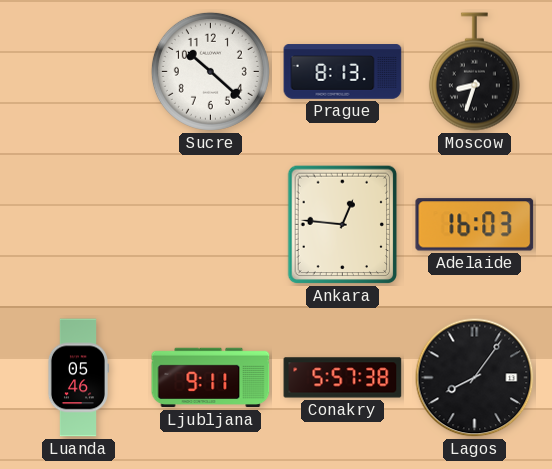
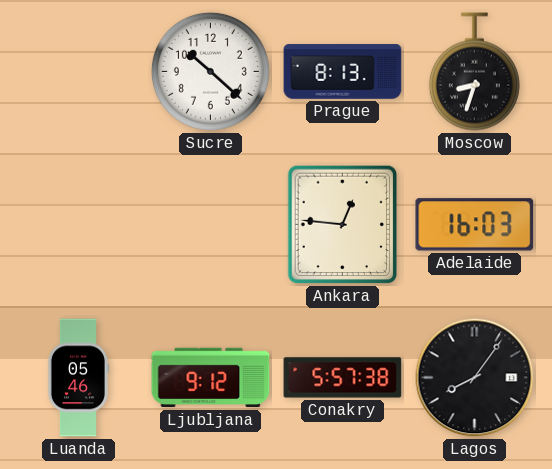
Ljubljana: 9:11 -> 9:12
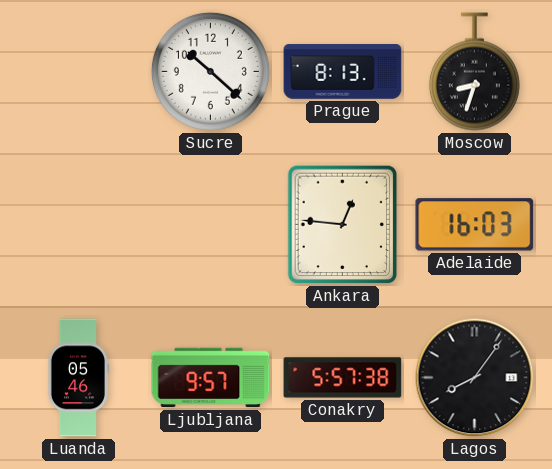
Ljubljana: 9:12 -> 9:57
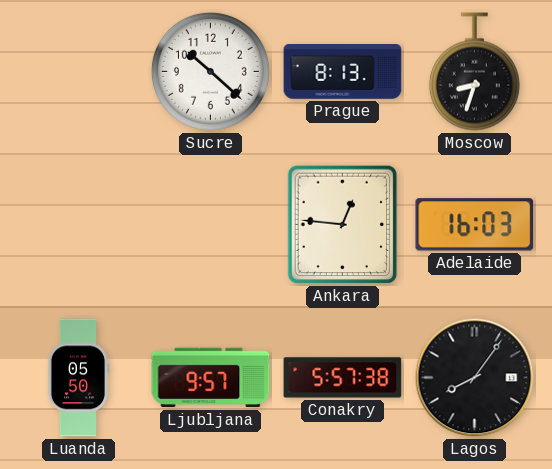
Luanda: 05:46 -> 05:50
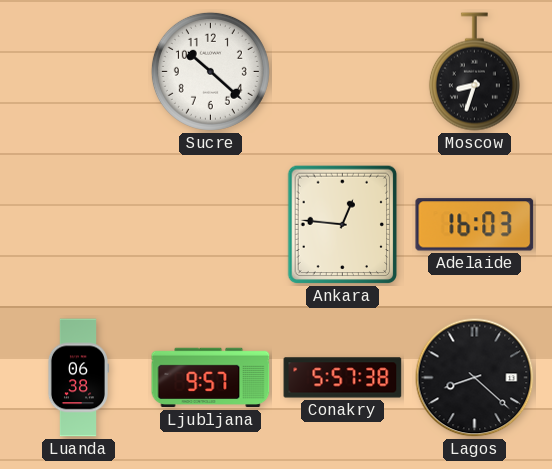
Prague: 8:13 -> none
Luanda: 05:50 -> 06:38
Lagos: 8:06 -> 8:22
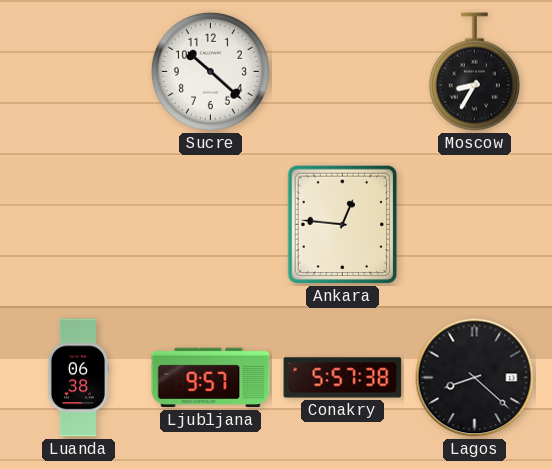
Moscow: 8:33 -> 8:35
Adelaide: 16:03 -> none
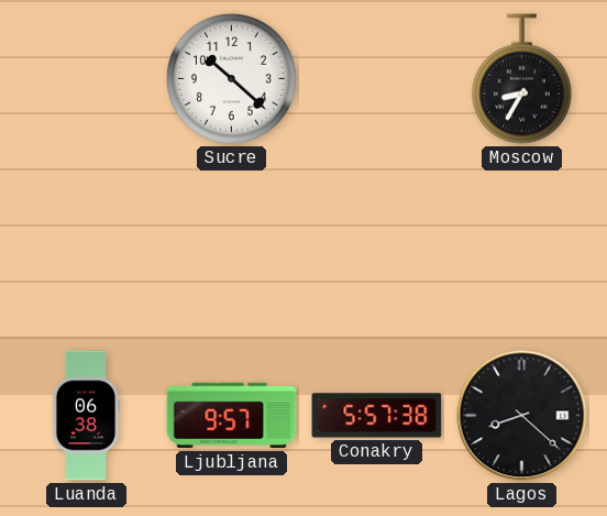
Ankara: 12:46 -> none
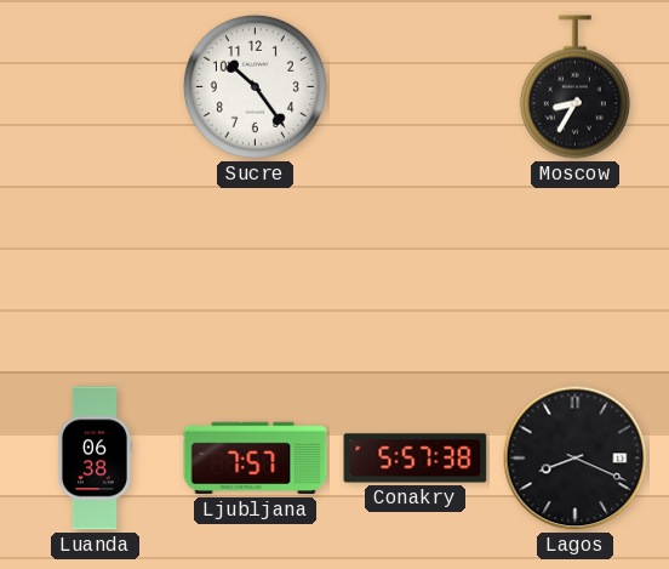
Sucre: 10:22 -> 10:24
Ljubljana: 9:57 -> 7:57
Lagos: 8:22 -> 8:19
